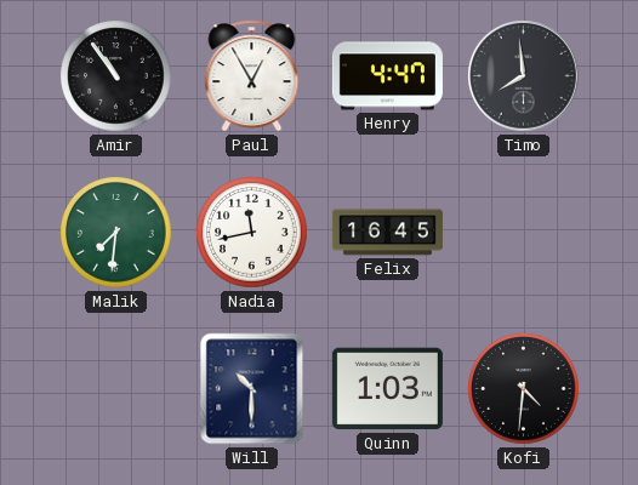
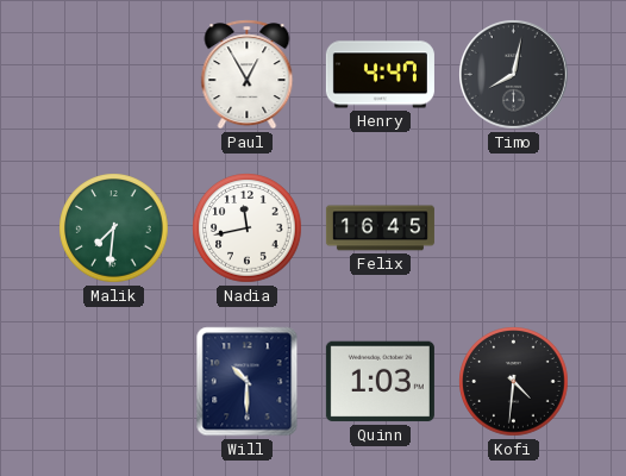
Amir: 10:54 -> none
Timo: 7:59 -> 8:02
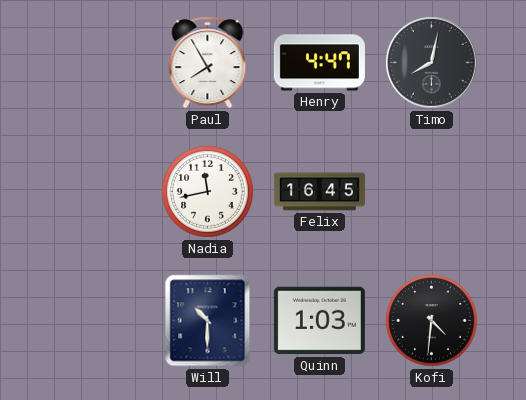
Paul: 12:55 -> 7:55
Malik: 7:31 -> none
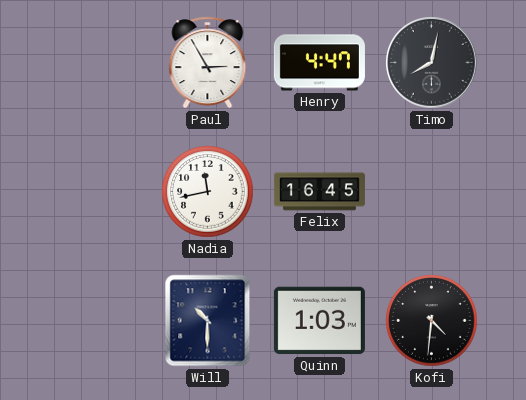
Paul: 7:55 -> 2:55
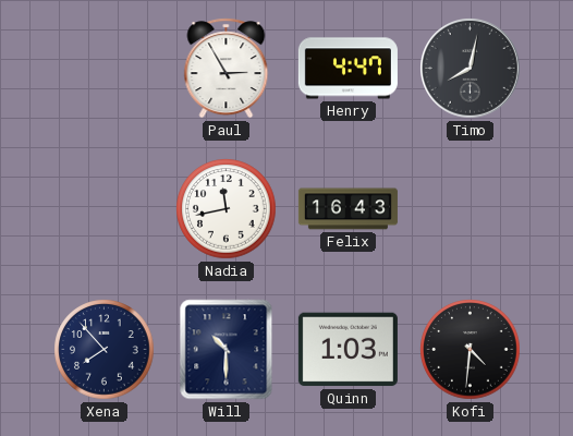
Felix: 16:45 -> 16:43
Xena: none -> 7:53
